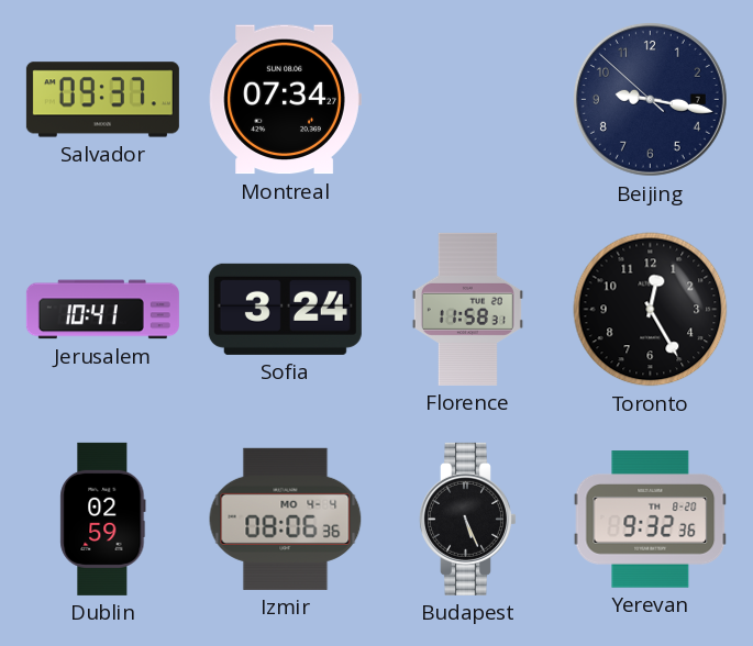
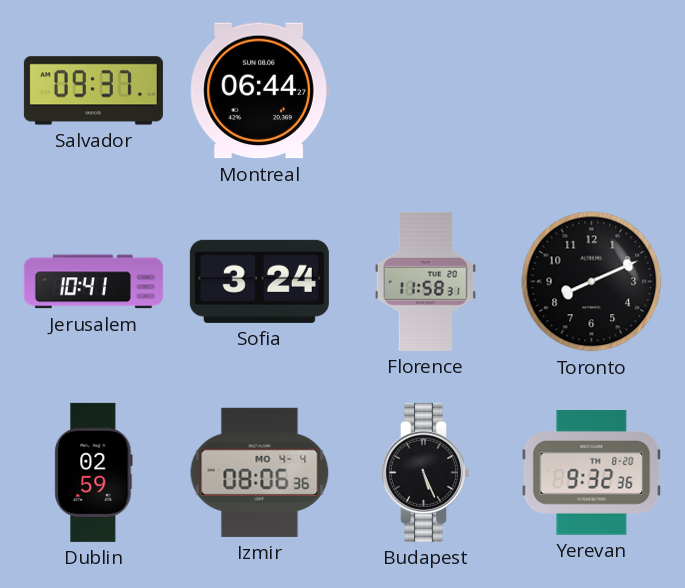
Montreal: 07:34 -> 06:44
Beijing: 9:16 -> none
Toronto: 12:25 -> 8:11
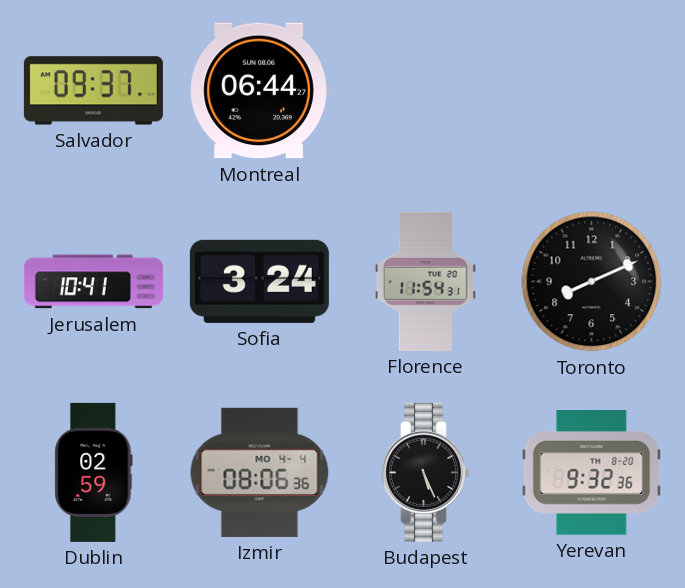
Florence: 11:58 -> 11:54
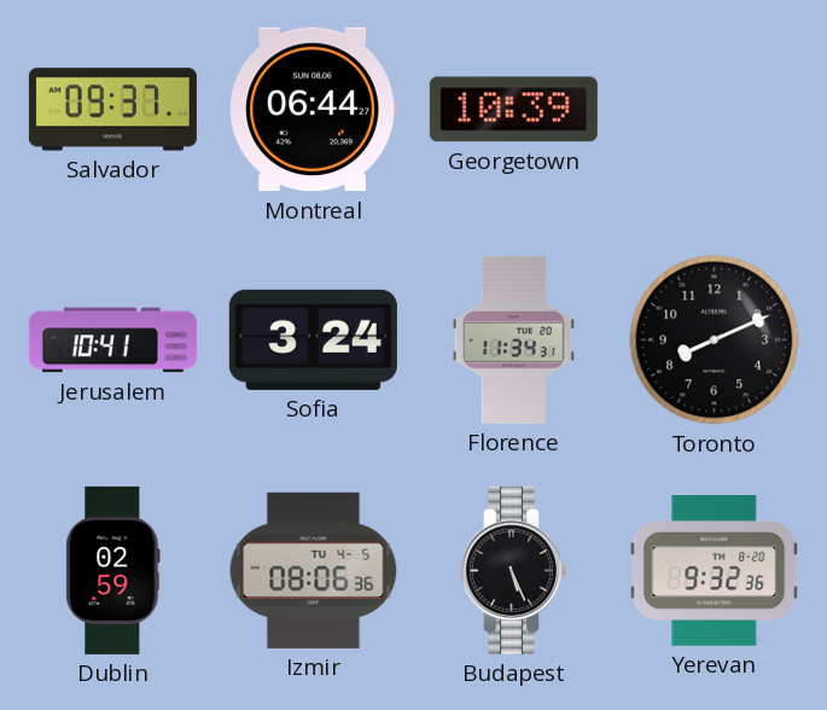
Georgetown: none -> 10:39
Florence: 11:54 -> 11:34
Izmir date: MO 4-4 -> TU 4-5
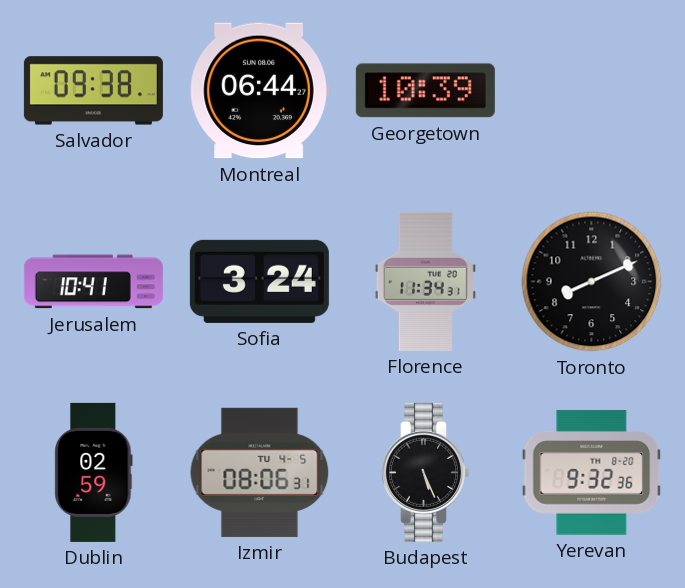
Salvador: 09:37 -> 09:38
Izmir: 08:06:36 -> 08:06:31
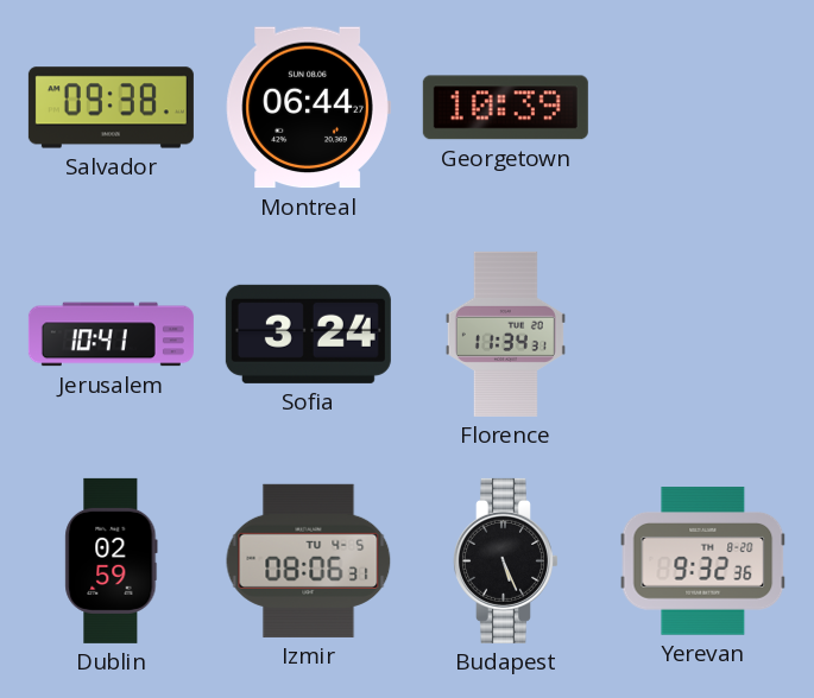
Toronto: 8:11 -> none
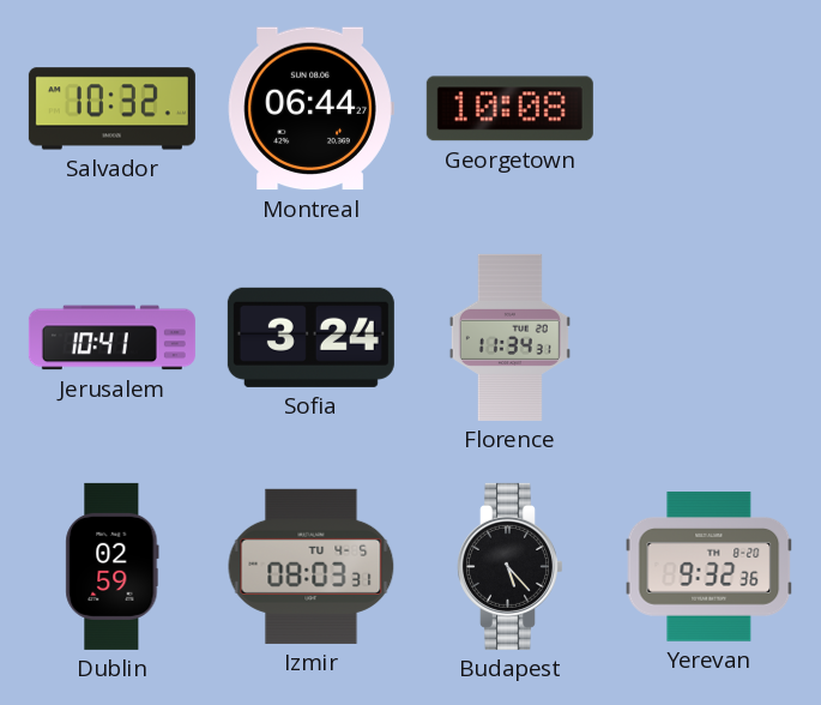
Salvador: 09:38 -> 10:32
Georgetown: 10:39 -> 10:08
Izmir: 08:06 -> 08:03
Budapest: 5:26 -> 5:23
